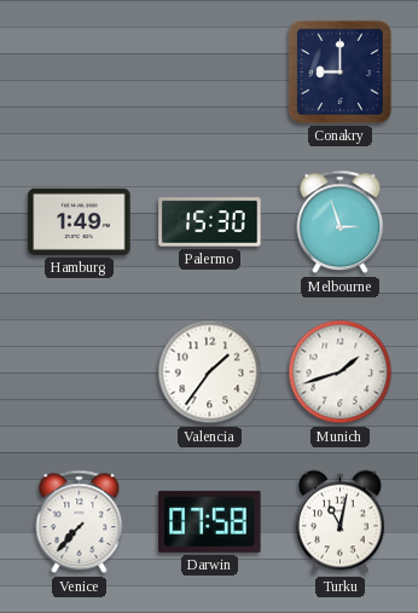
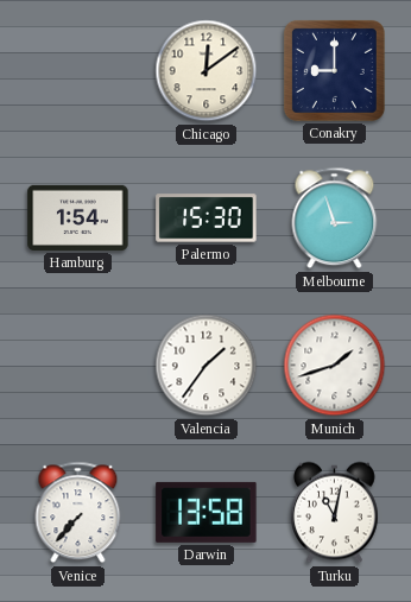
Chicago: none -> 12:09
Hamburg: 1:49 -> 1:54
Darwin: 07:58 -> 13:58
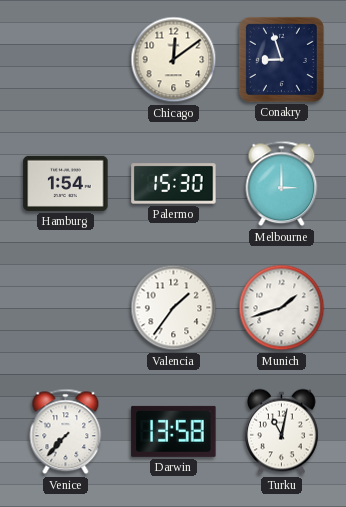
Conakry: 9:00 -> 8:57
Melbourne: 2:57 -> 3:00
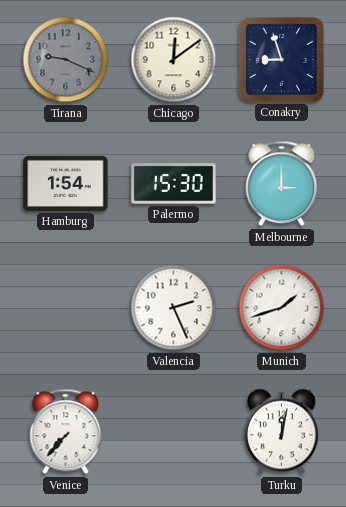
Tirana: none -> 9:19
Valencia: 1:36 -> 2:26
Darwin: 13:58 -> none
Turku: 11:02 -> 12:02
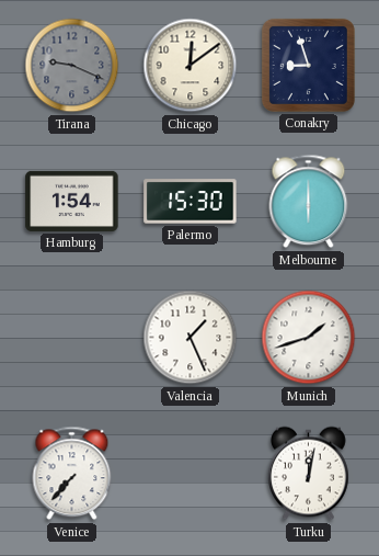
Melbourne: 3:00 -> 6:00
Valencia: 2:26 -> 1:26
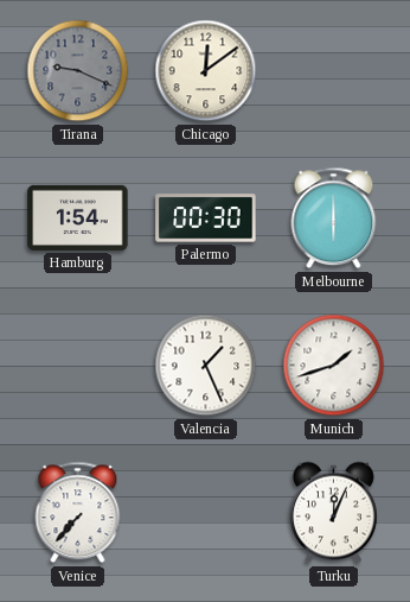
Conakry: 8:57 -> none
Palermo: 15:30 -> 00:30
Turku: 12:02 -> 12:04
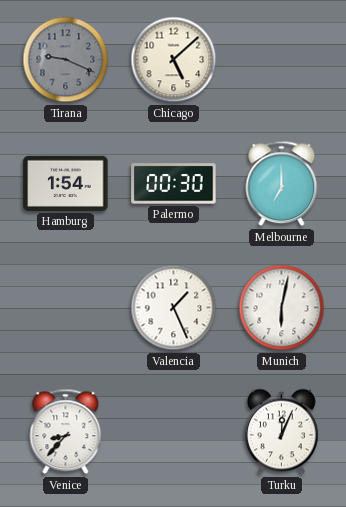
Chicago: 12:09 -> 5:08
Melbourne: 6:00 -> 7:00
Munich: 1:42 -> 6:02
Venice: 7:37 -> 8:37
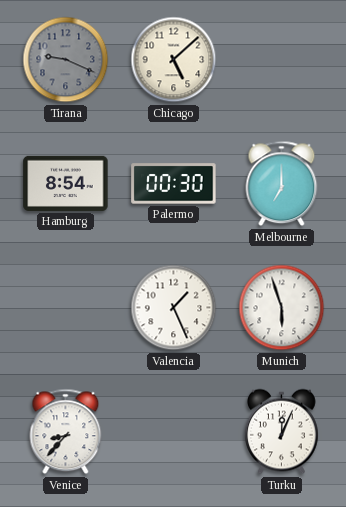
Hamburg: 1:54 -> 8:54
Munich: 6:02 -> 5:57
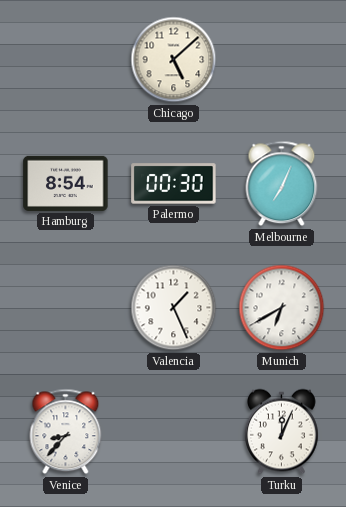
Tirana: 9:19 -> none
Melbourne: 7:00 -> 7:04
Munich: 5:57 -> 6:40
